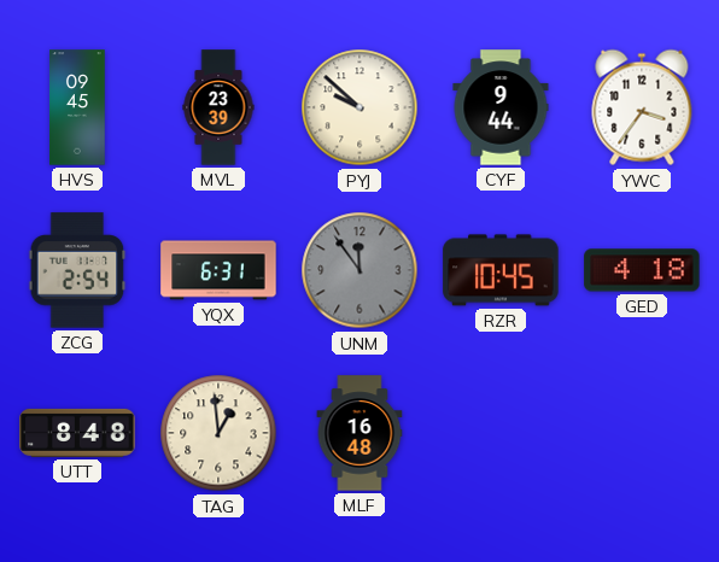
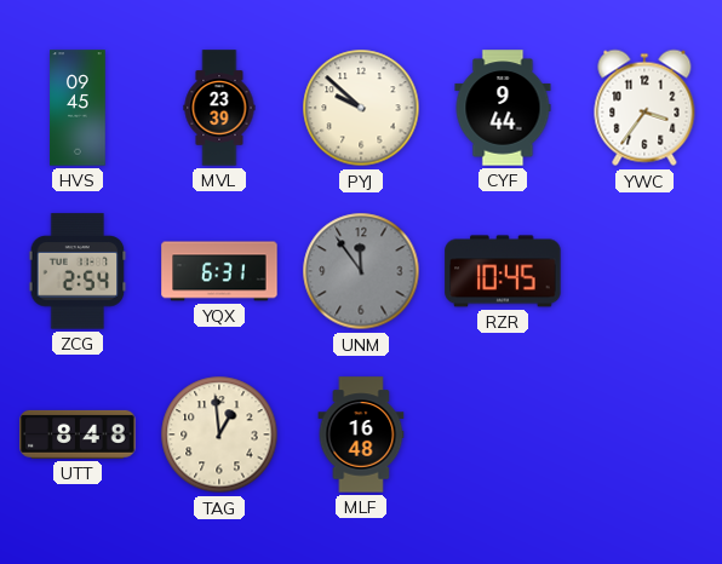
GED: 4:18 -> none
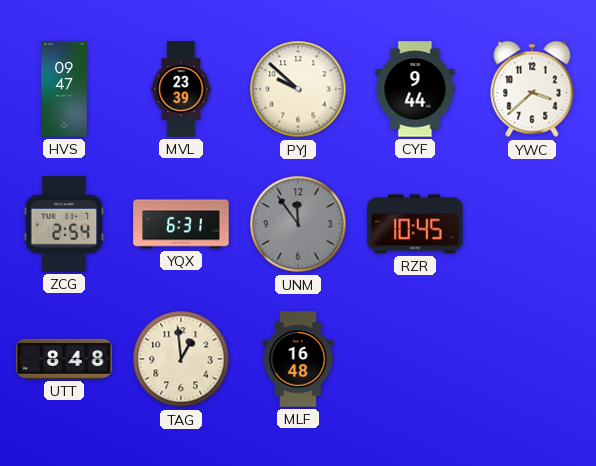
HVS: 09:45 -> 09:47
YWC: 3:36 -> 3:38
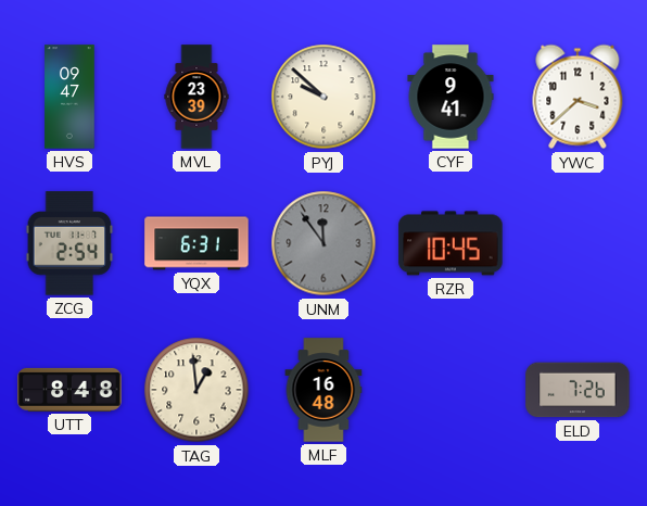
CYF: 9:44 -> 9:41
ELD: none -> 7:26
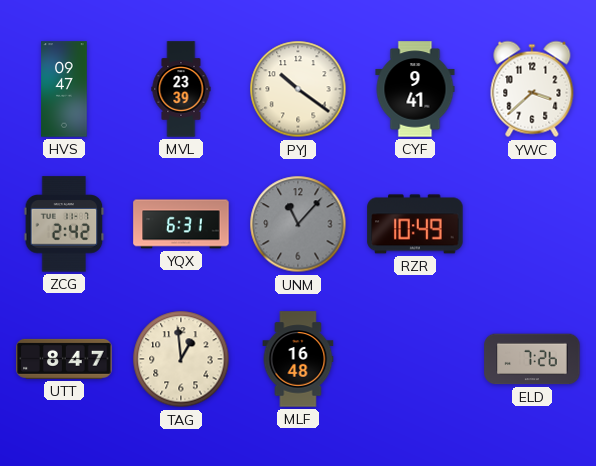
PYJ: 9:52 -> 10:21
ZCG: 2:54 -> 2:42
UNM: 11:54 -> 11:07
RZR: 10:45 -> 10:49
UTT: 8:48 -> 8:47
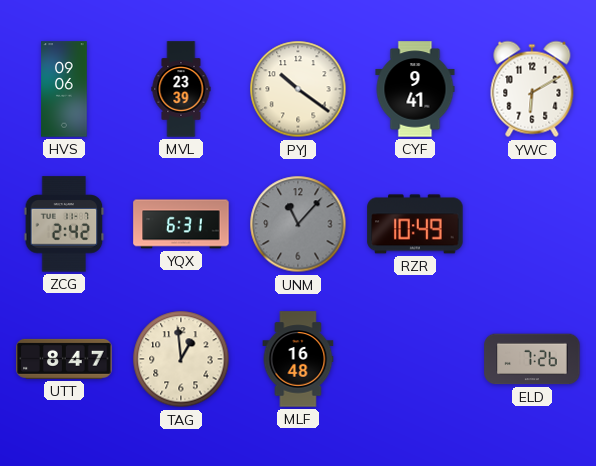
HVS: 09:47 -> 09:06
YWC: 3:38 -> 6:10
